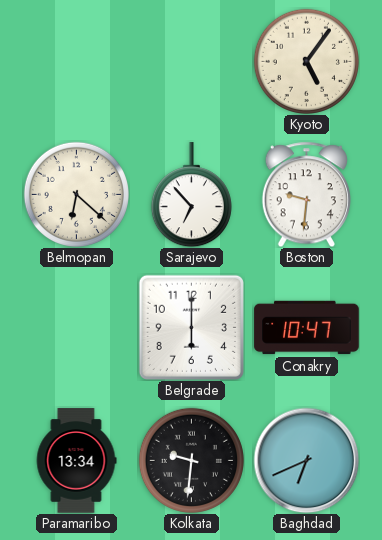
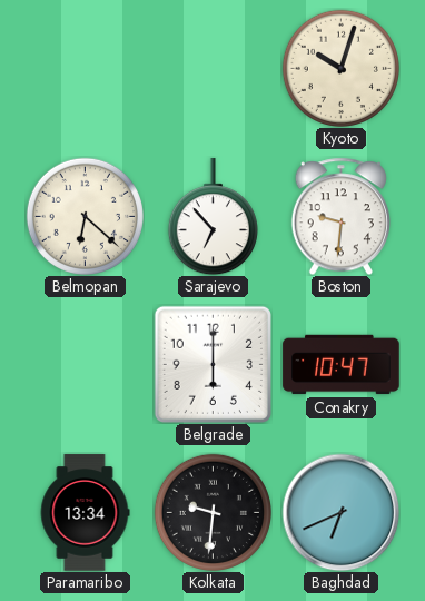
Kyoto: 5:06 -> 10:03
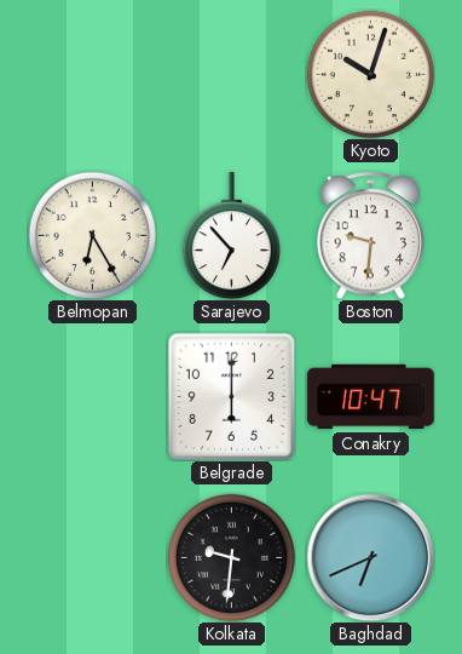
Belmopan: 6:22 -> 6:25
Paramaribo: 13:34 -> none
